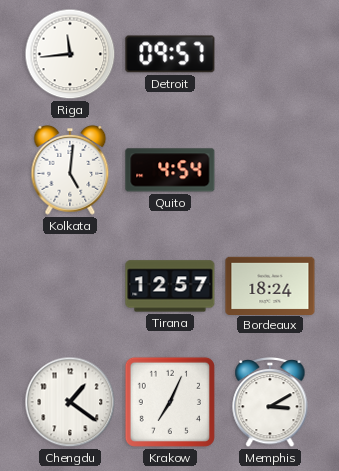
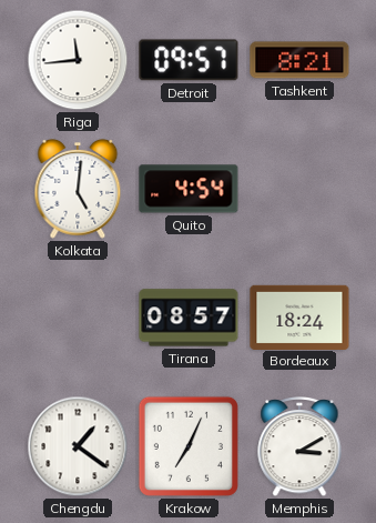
Tashkent: none -> 8:21
Tirana: 12:57 -> 08:57
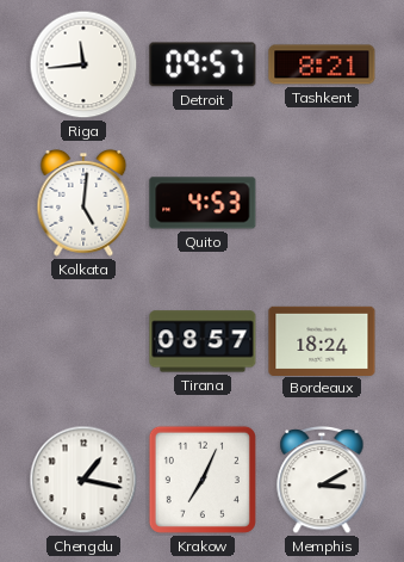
Quito: 4:54 -> 4:53
Chengdu: 1:21 -> 1:17
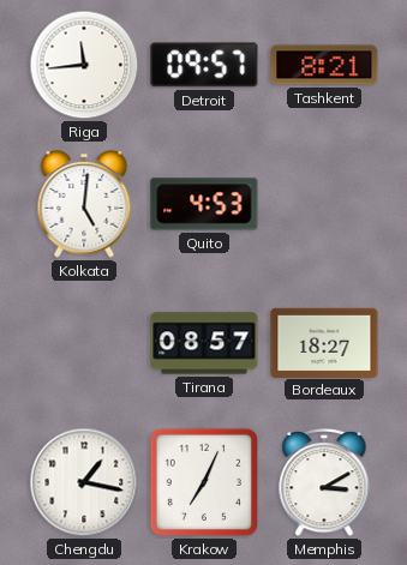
Bordeaux: 18:24 -> 18:27
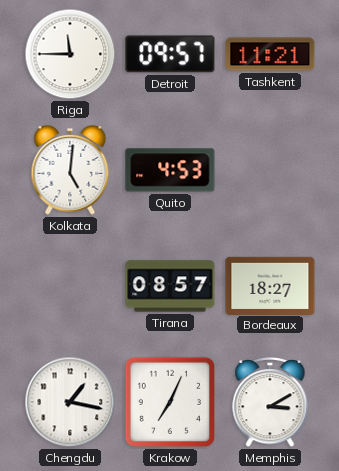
Riga: 11:44 -> 11:45
Tashkent: 8:21 -> 11:21
